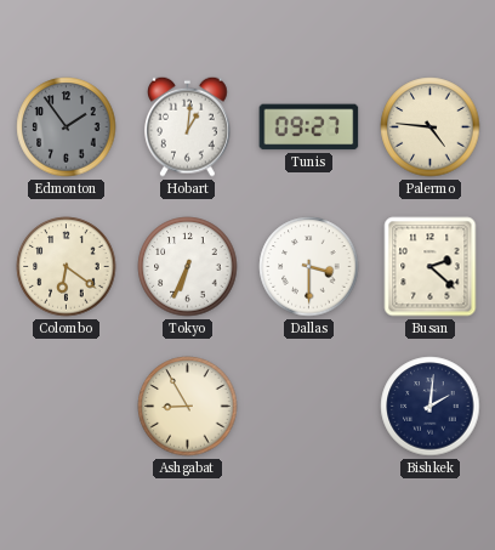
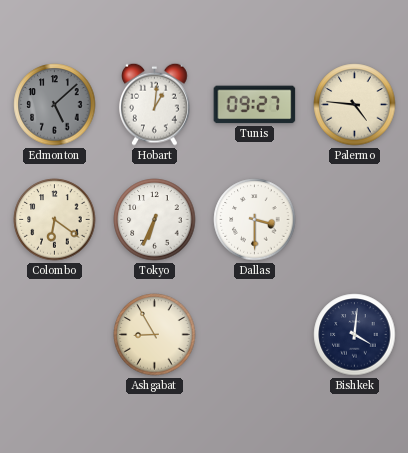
Edmonton: 1:54 -> 5:08
Busan: 2:22 -> none
Bishkek: 2:01 -> 4:01
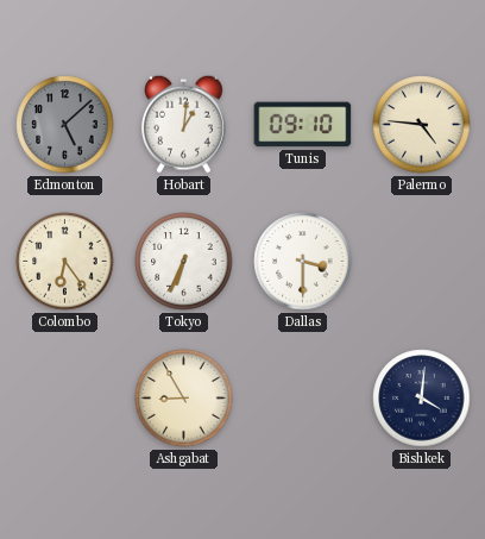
Tunis: 09:27 -> 09:10
Colombo: 6:21 -> 6:24
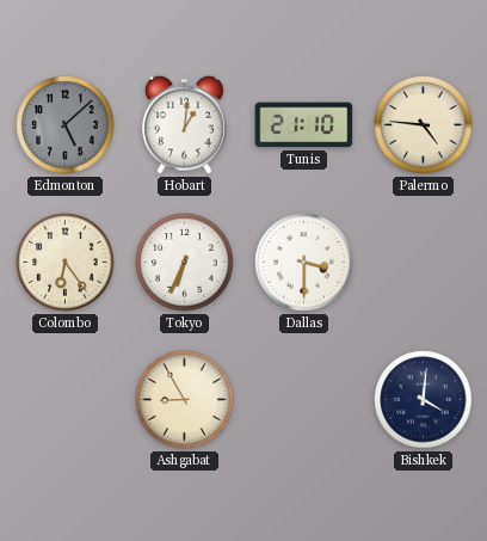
Tunis: 09:10 -> 21:10
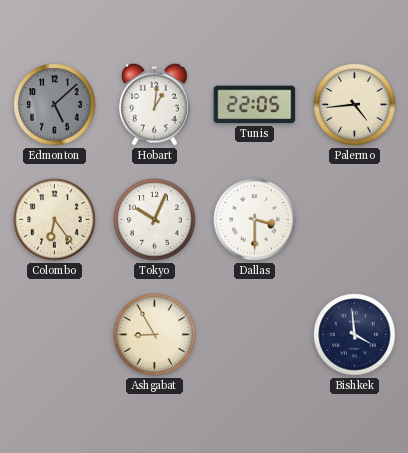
Tunis: 21:10 -> 22:05
Palermo: 4:46 -> 4:44
Tokyo: 6:34 -> 10:04
Bishkek: 4:01 -> 3:59
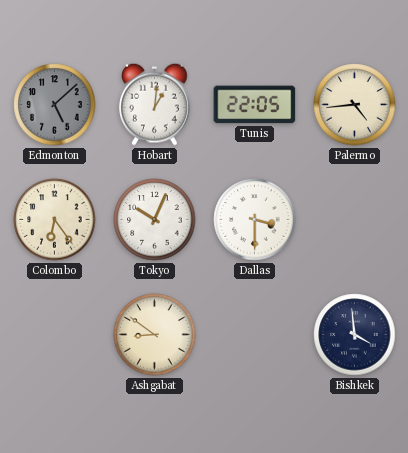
Ashgabat: 8:55 -> 8:51
